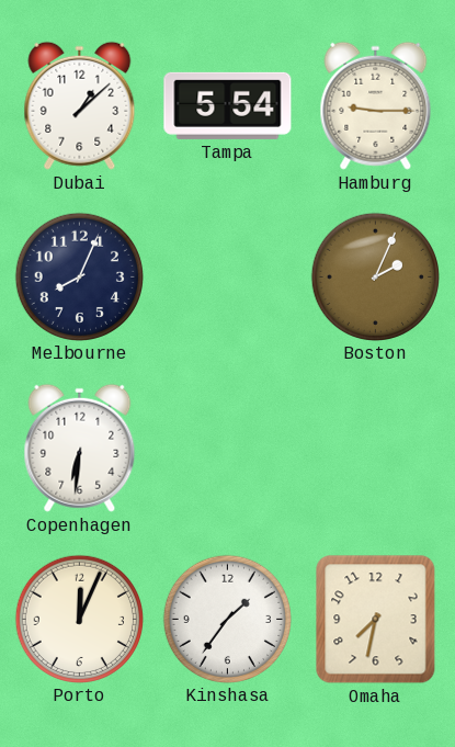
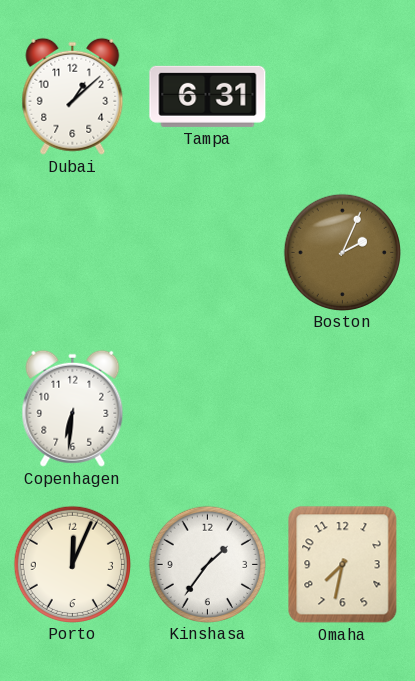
Tampa: 5:54 -> 6:31
Hamburg: 9:15 -> none
Melbourne: 8:04 -> none
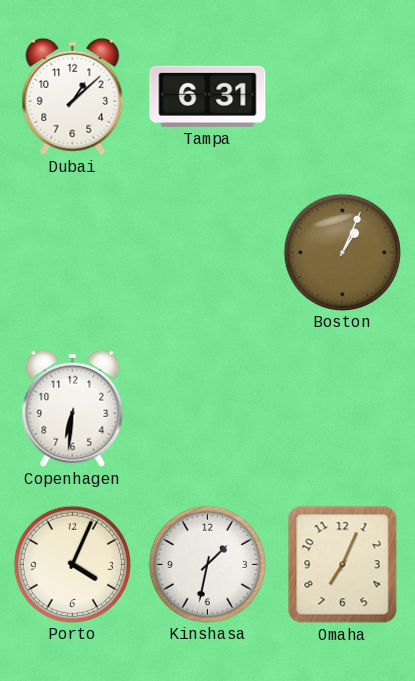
Boston: 2:04 -> 1:04
Porto: 12:04 -> 4:04
Kinshasa: 1:36 -> 1:32
Omaha: 7:32 -> 7:04
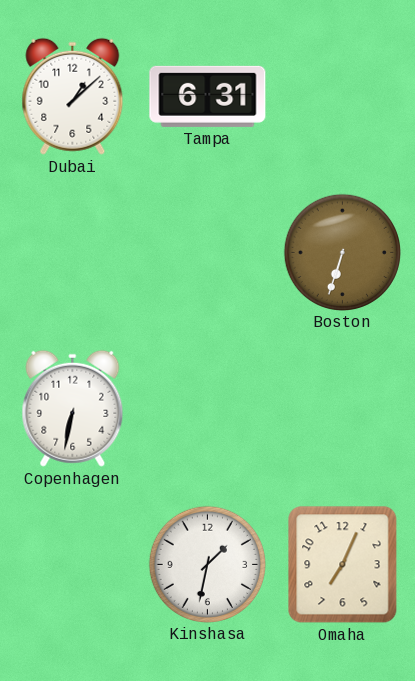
Boston: 1:04 -> 6:33
Copenhagen: 6:31 -> 6:32
Porto: 4:04 -> none
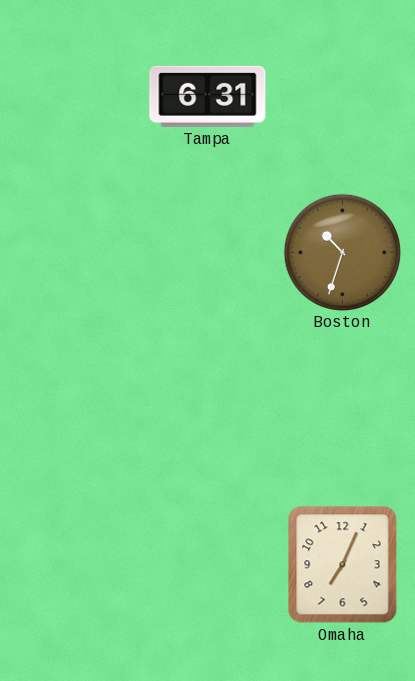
Dubai: 1:08 -> none
Boston: 6:33 -> 10:33
Copenhagen: 6:32 -> none
Kinshasa: 1:32 -> none
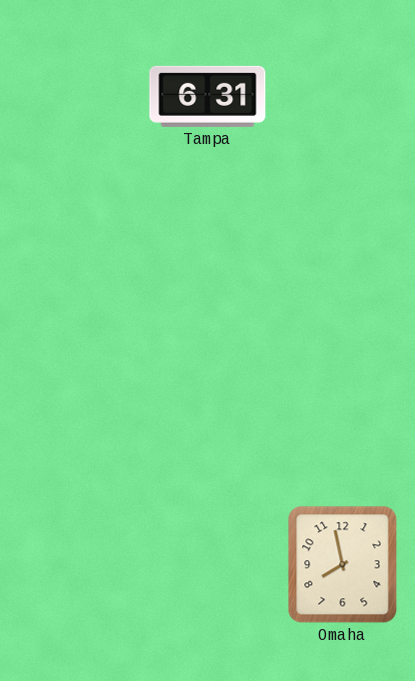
Boston: 10:33 -> none
Omaha: 7:04 -> 7:58
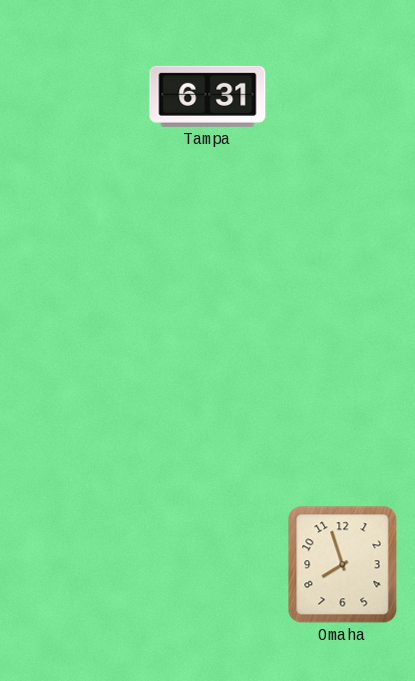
Omaha: 7:58 -> 7:57
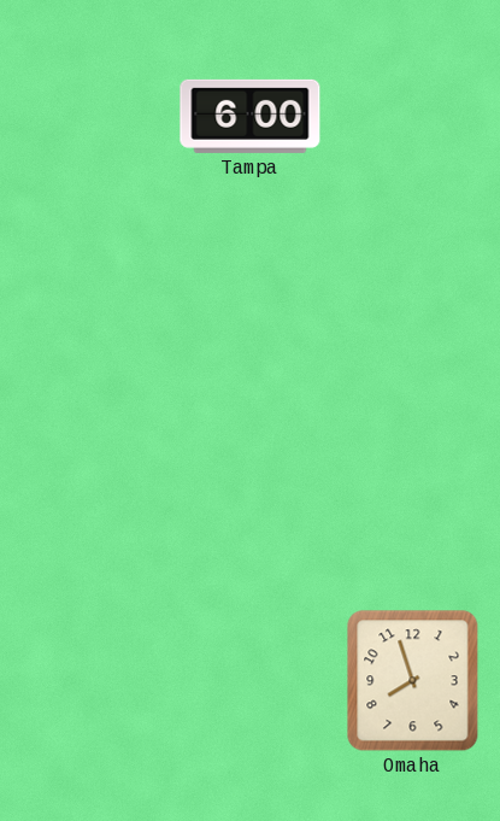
Tampa: 6:31 -> 6:00
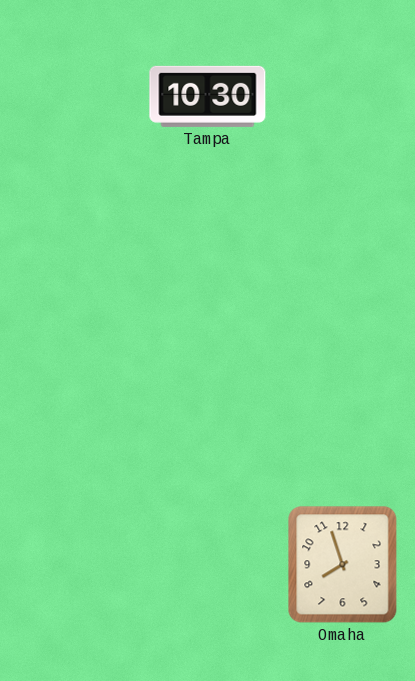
Tampa: 6:00 -> 10:30
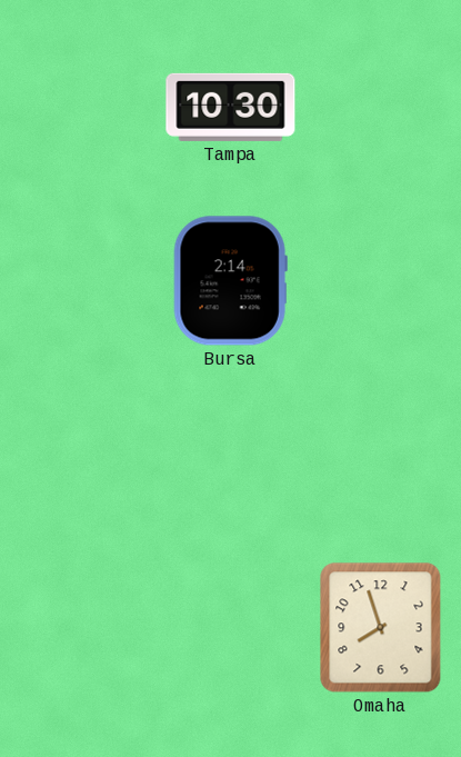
Bursa: none -> 2:14
